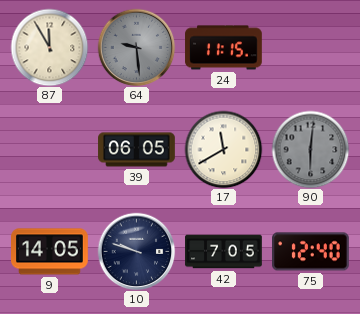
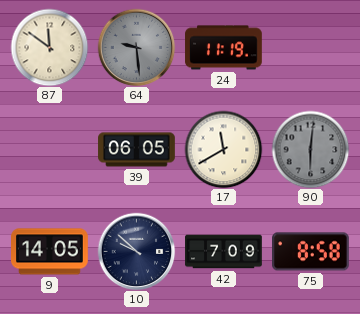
87: 11:55 -> 11:51
24: 11:15 -> 11:19
10: 9:48 -> 9:52
42: 7:05 -> 7:09
75: 12:40 -> 8:58
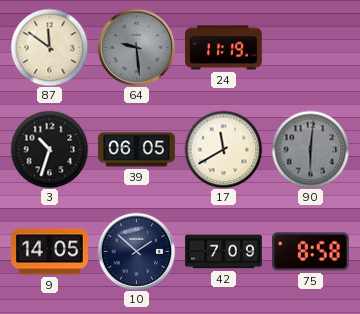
3: none -> 10:33
10: 9:52 -> 1:52
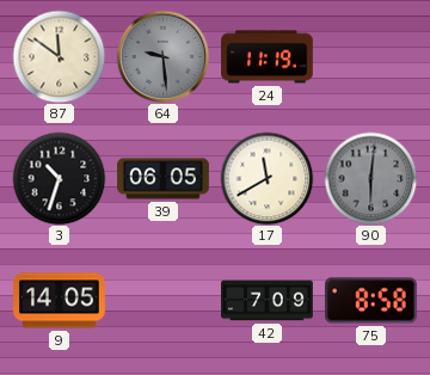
10: 1:52 -> none
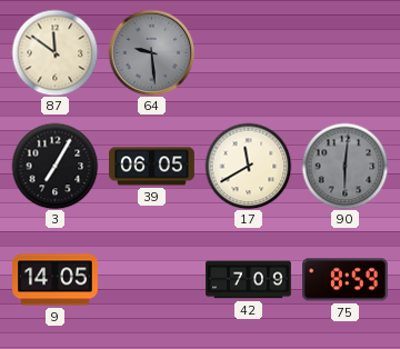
24: 11:19 -> none
3: 10:33 -> 7:05
75: 8:58 -> 8:59
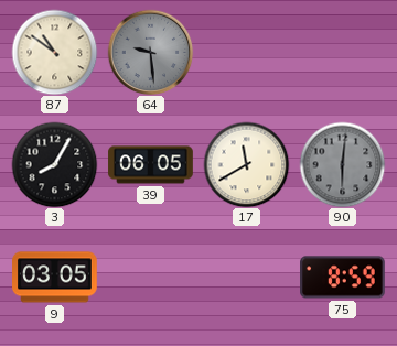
87: 11:51 -> 10:51
3: 7:05 -> 8:05
9: 14:05 -> 03:05
42: 7:09 -> none
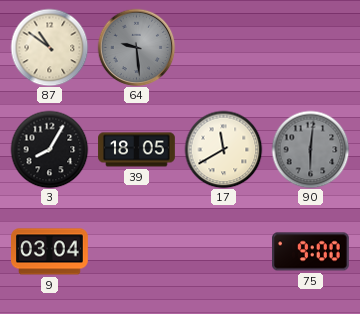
39: 06:05 -> 18:05
9: 03:05 -> 03:04
75: 8:59 -> 9:00
